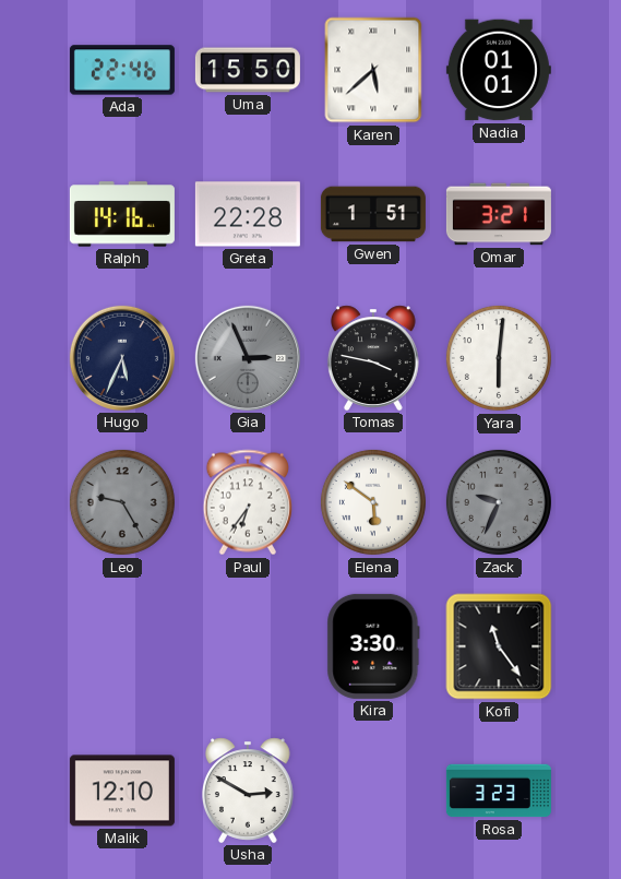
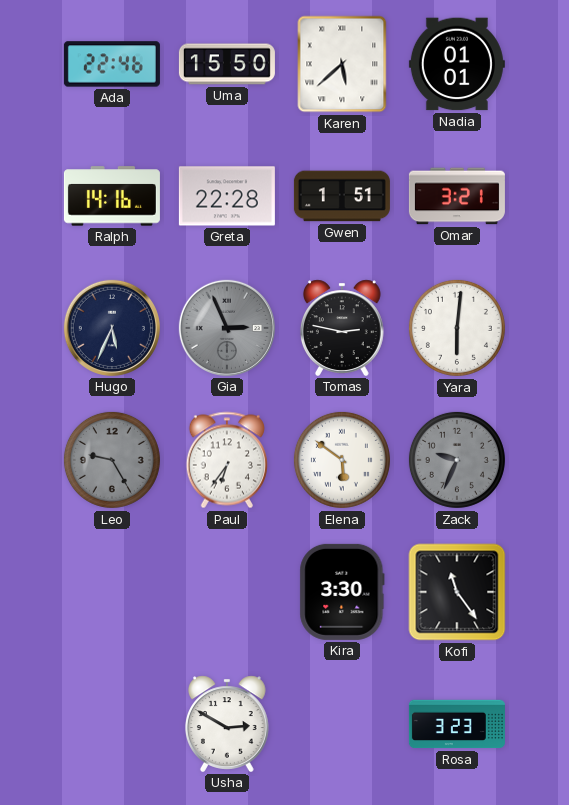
Tomas: 3:47 -> 2:47
Malik: 12:10 -> none
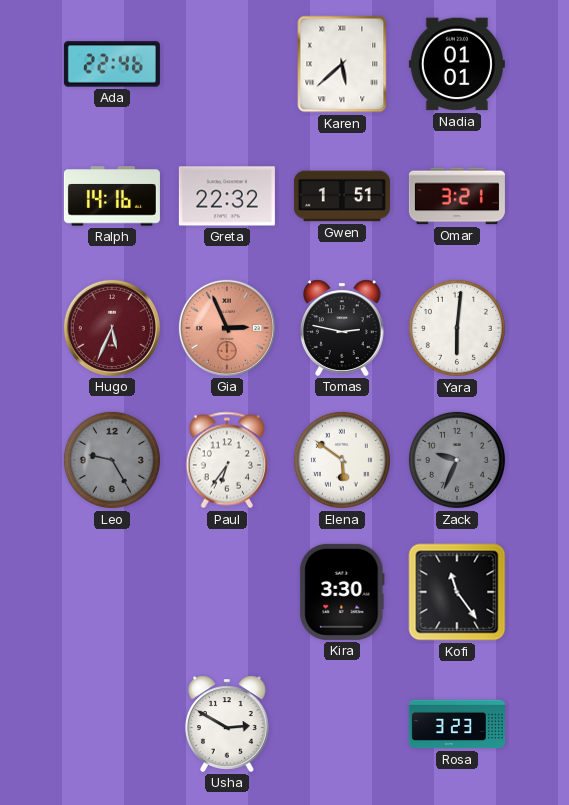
Uma: 15:50 -> none
Greta: 22:28 -> 22:32
Hugo dial: navy -> burgundy
Gia dial: grey -> salmon
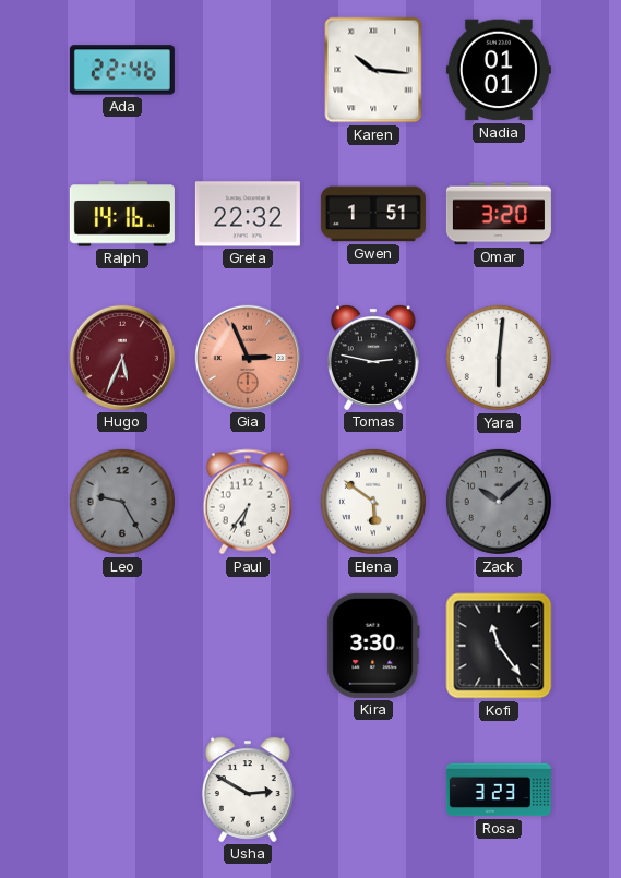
Karen: 5:38 -> 10:16
Omar: 3:21 -> 3:20
Zack: 9:34 -> 10:08
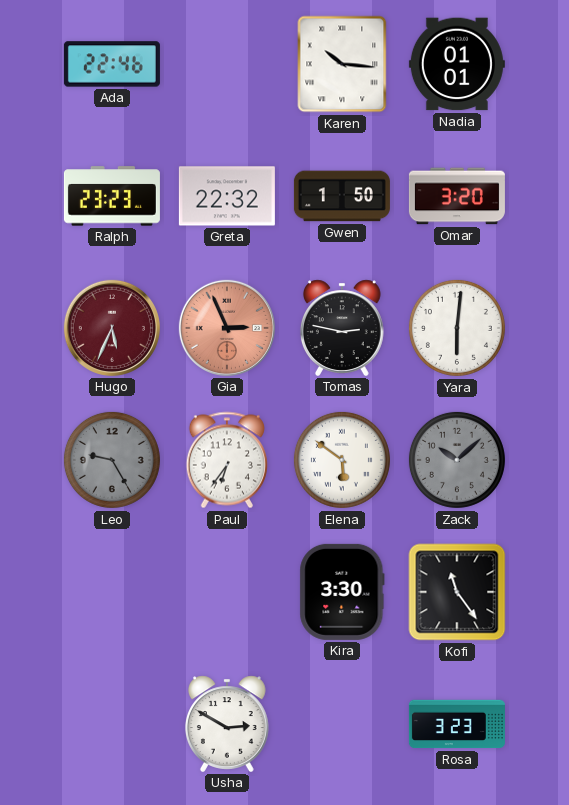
Ralph: 14:16 -> 23:23
Gwen: 1:51 -> 1:50
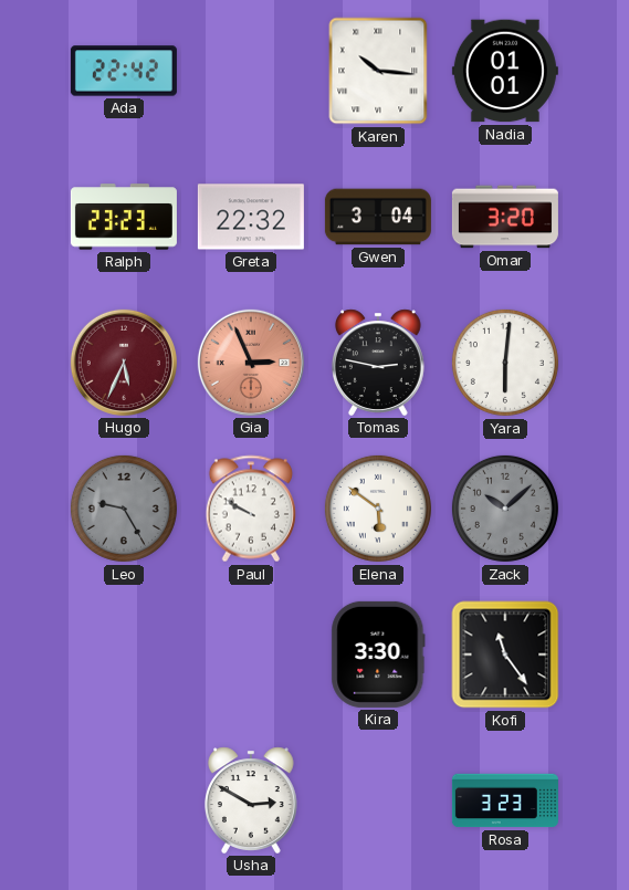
Ada: 22:46 -> 22:42
Gwen: 1:50 -> 3:04
Paul: 6:36 -> 9:50
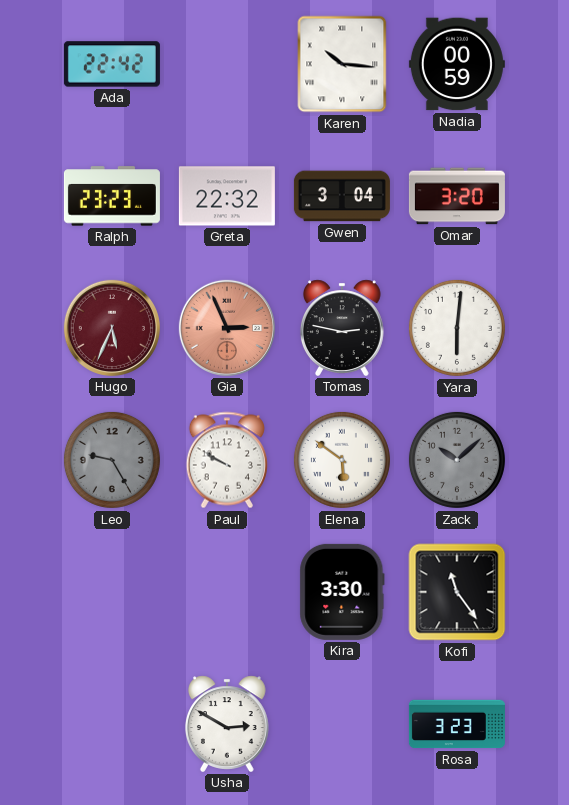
Nadia: 01:01 -> 00:59
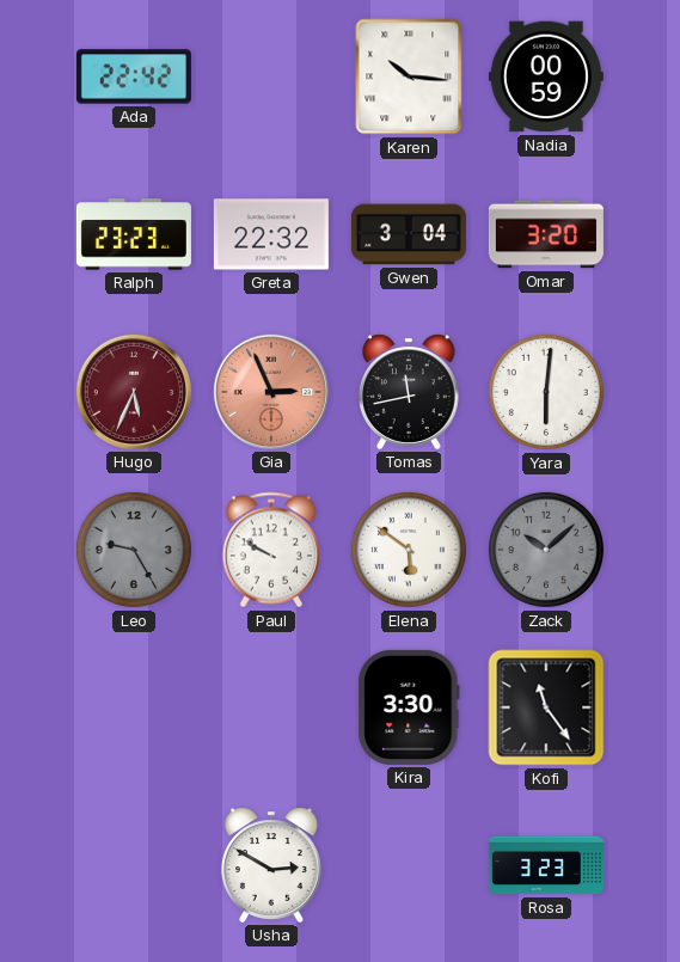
Tomas: 2:47 -> 11:43
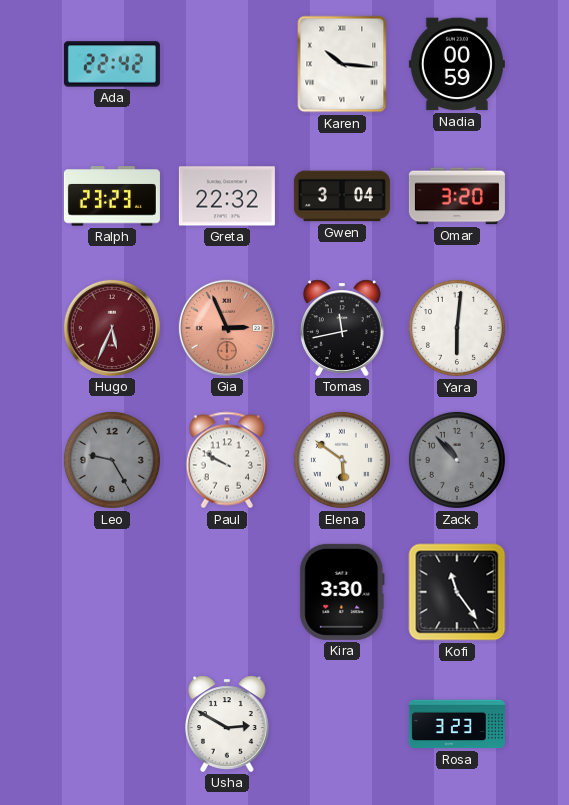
Zack: 10:08 -> 10:53
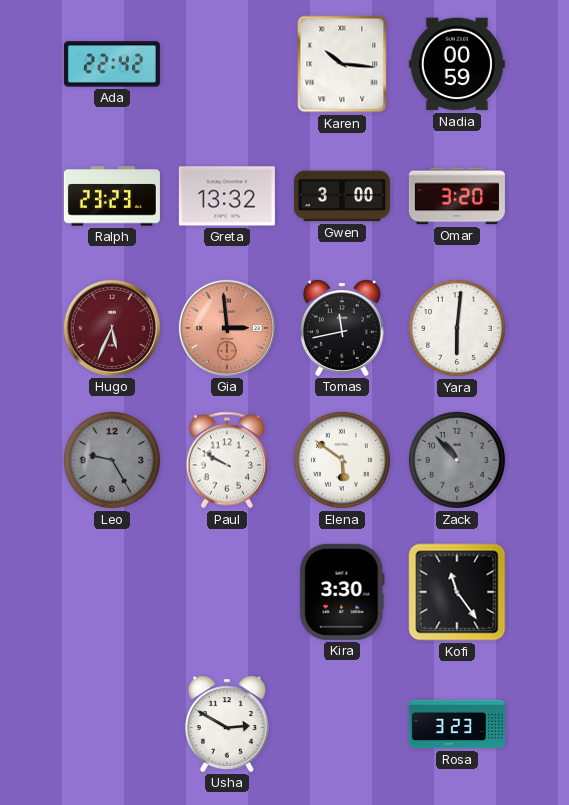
Greta: 22:32 -> 13:32
Gwen: 3:04 -> 3:00
Gia: 2:56 -> 2:59
